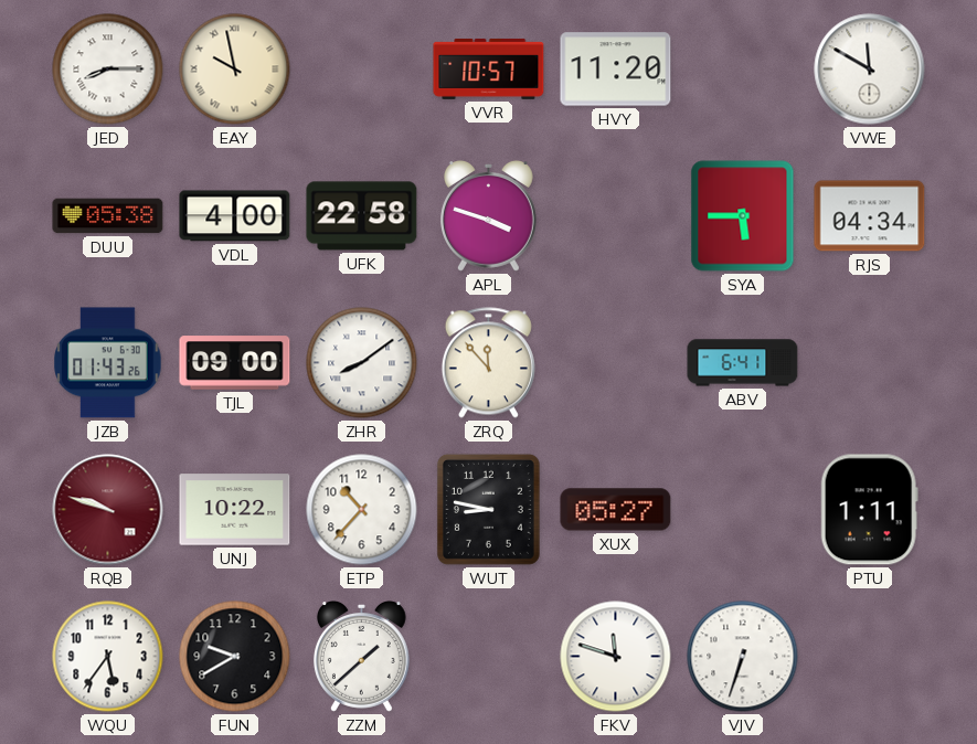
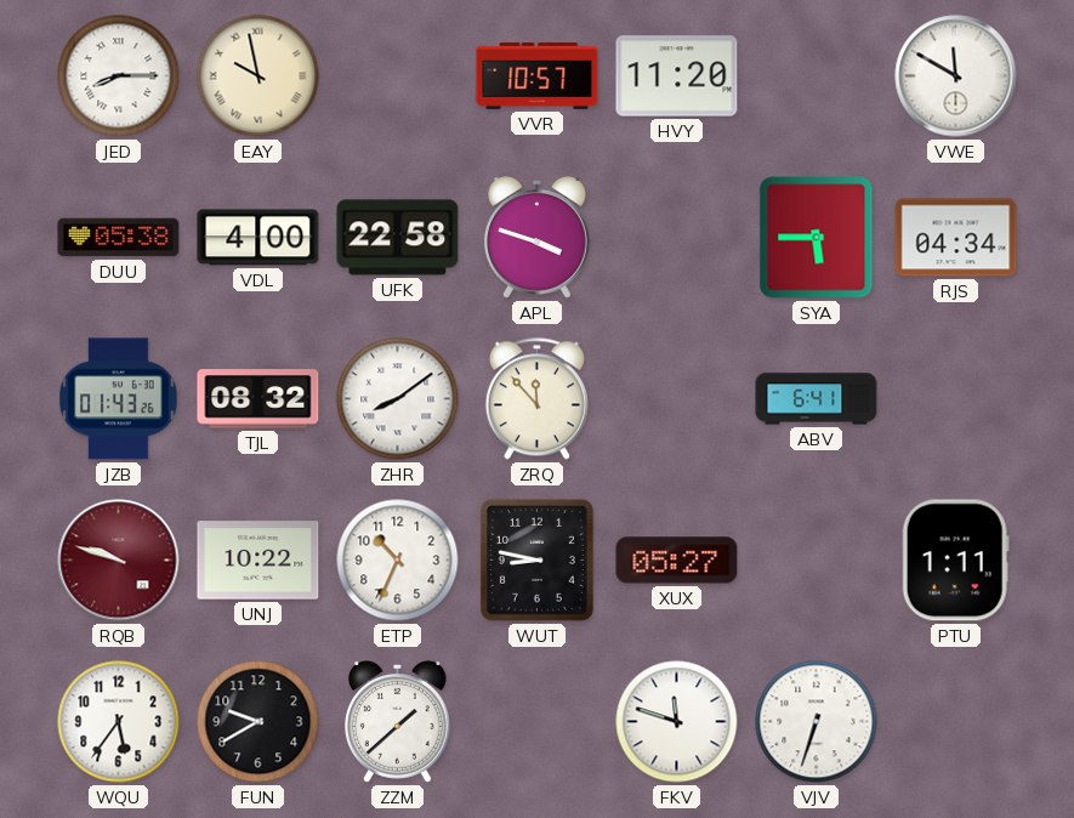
TJL: 09:00 -> 08:32
ETP: 10:37 -> 10:34
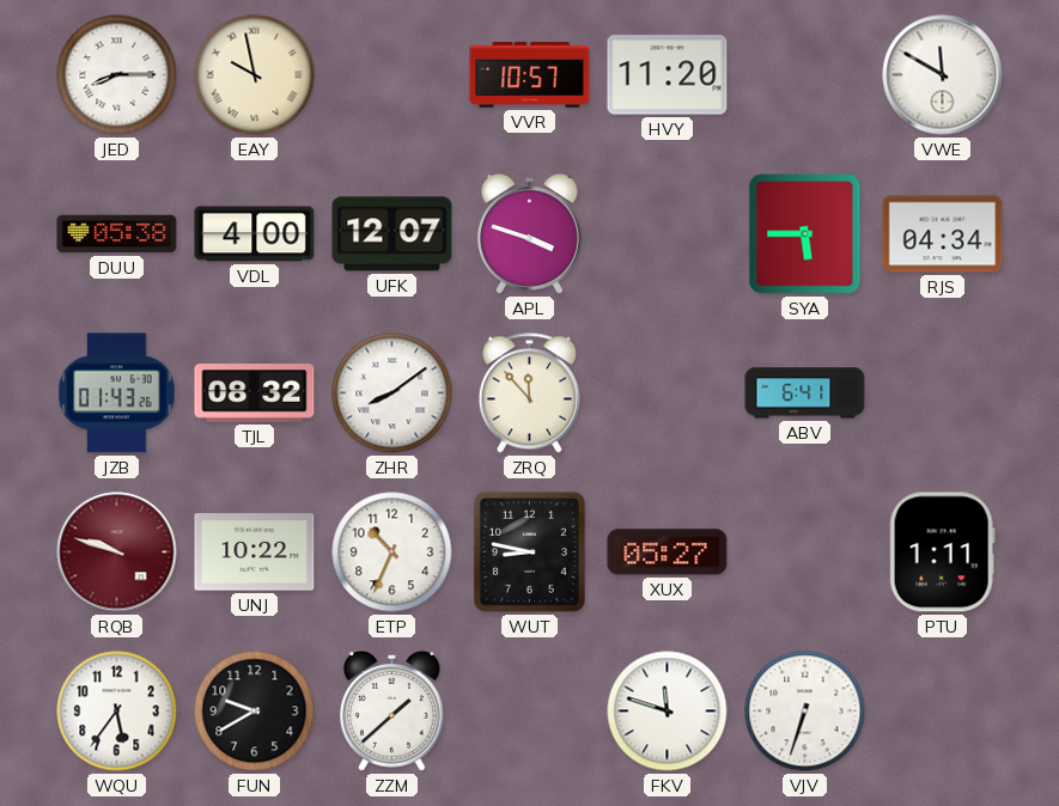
UFK: 22:58 -> 12:07
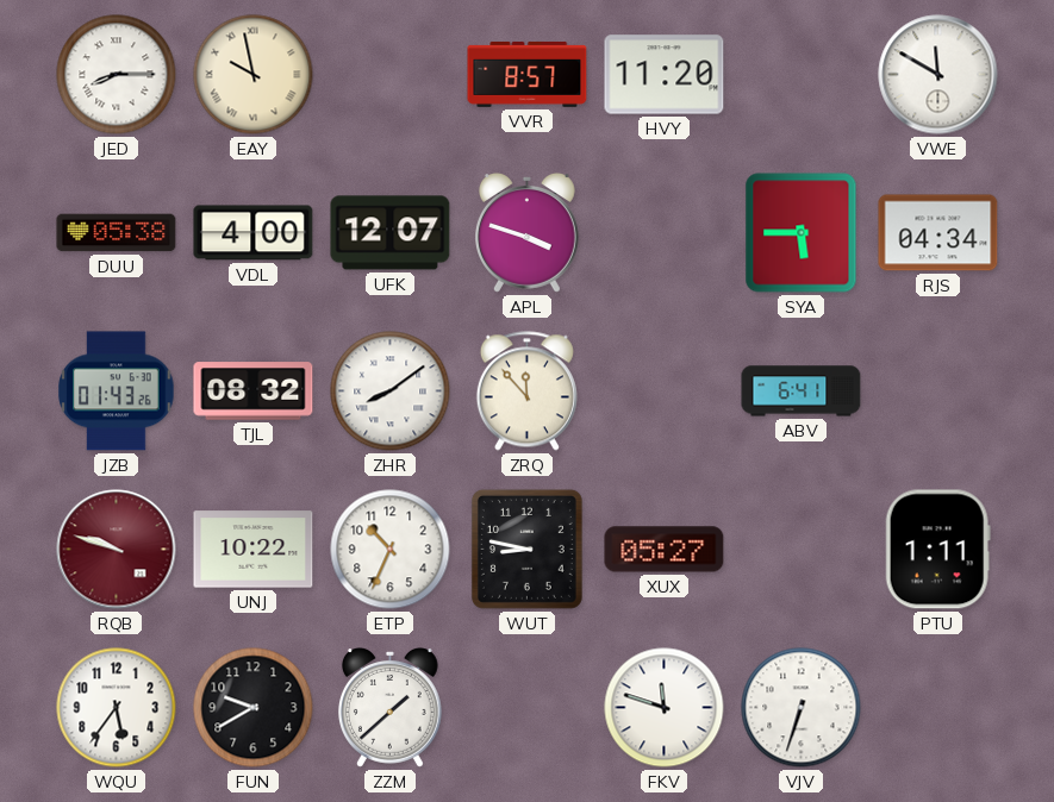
VVR: 10:57 -> 8:57
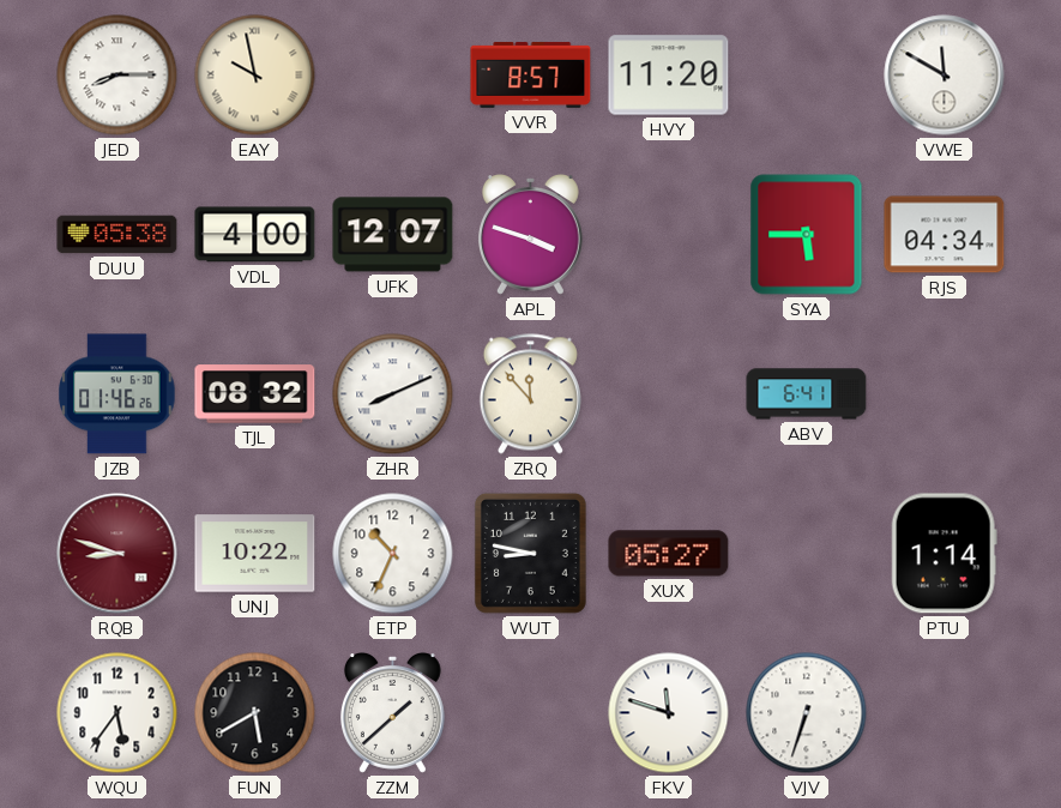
JZB: 01:43 -> 01:46
ZHR: 8:09 -> 8:11
RQB: 9:48 -> 8:48
PTU: 1:11 -> 1:14
FUN: 9:40 -> 5:40
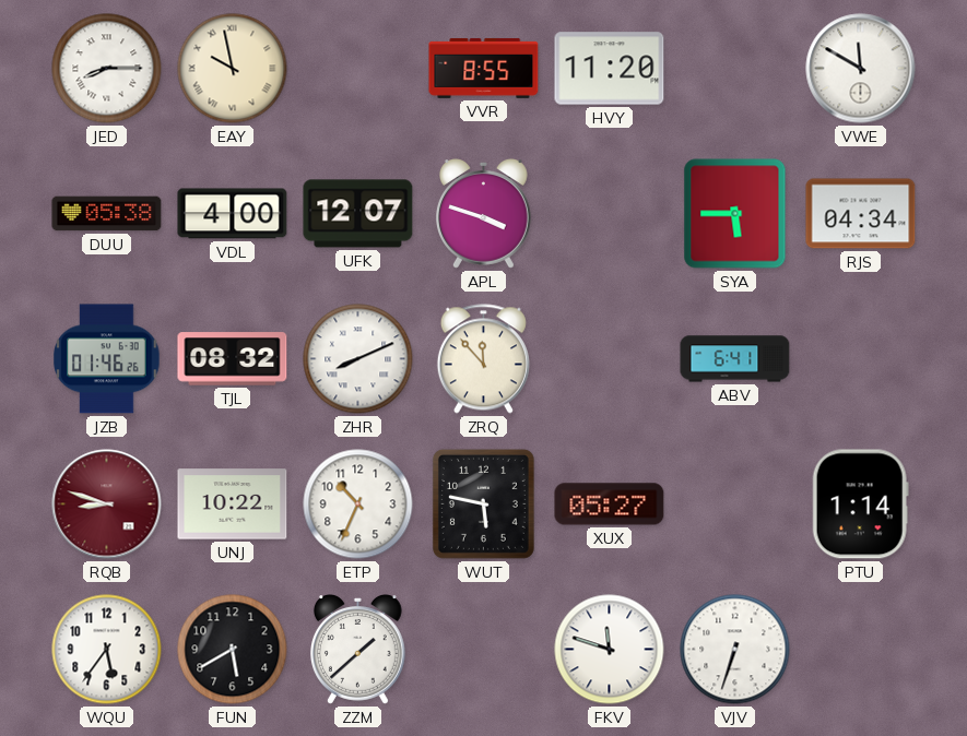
VVR: 8:57 -> 8:55
WUT: 8:47 -> 5:47
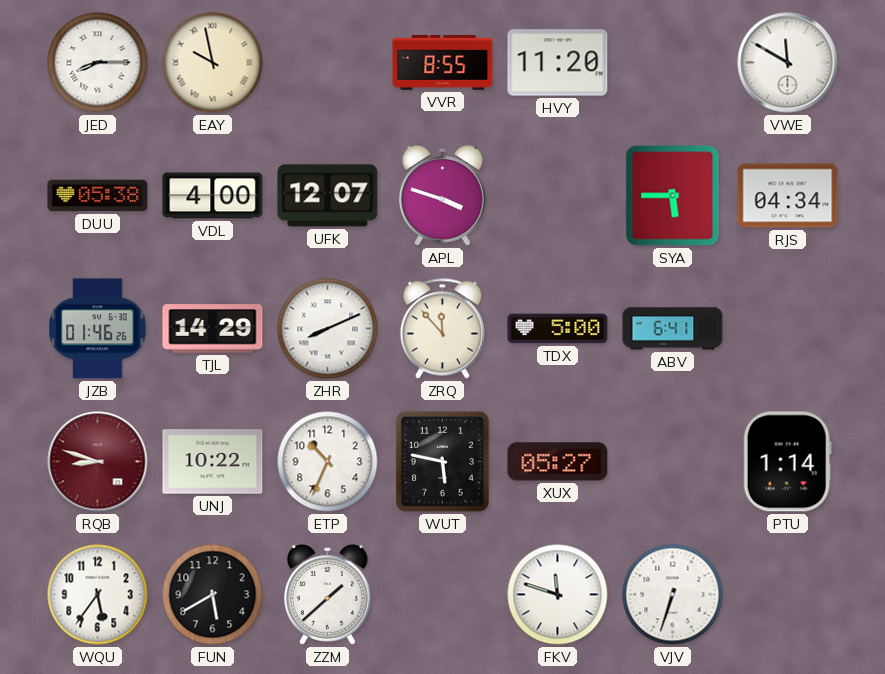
TJL: 08:32 -> 14:29
TDX: none -> 5:00
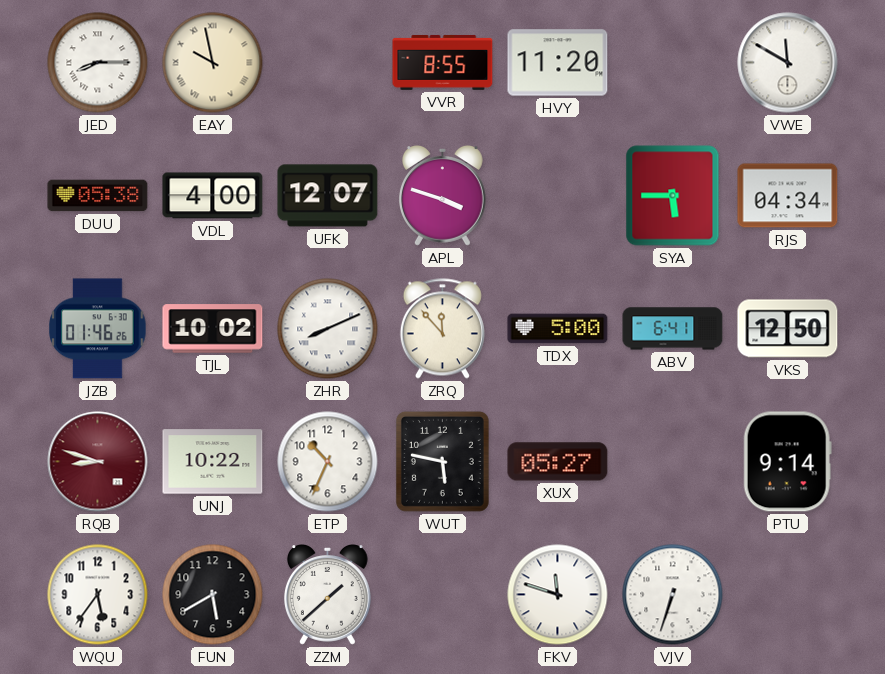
TJL: 14:29 -> 10:02
VKS: none -> 12:50
PTU: 1:14 -> 9:14
